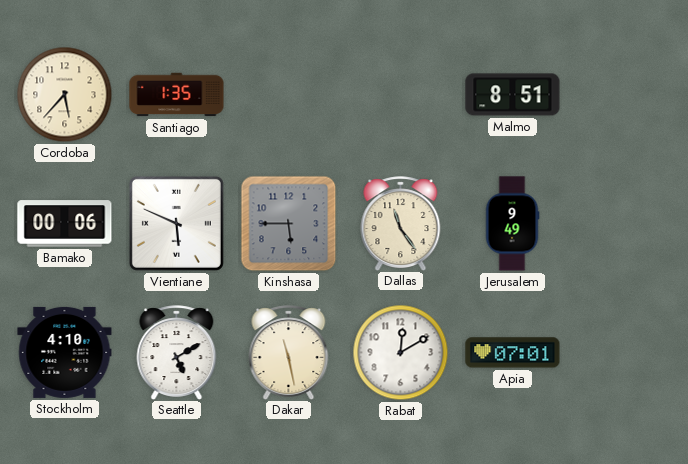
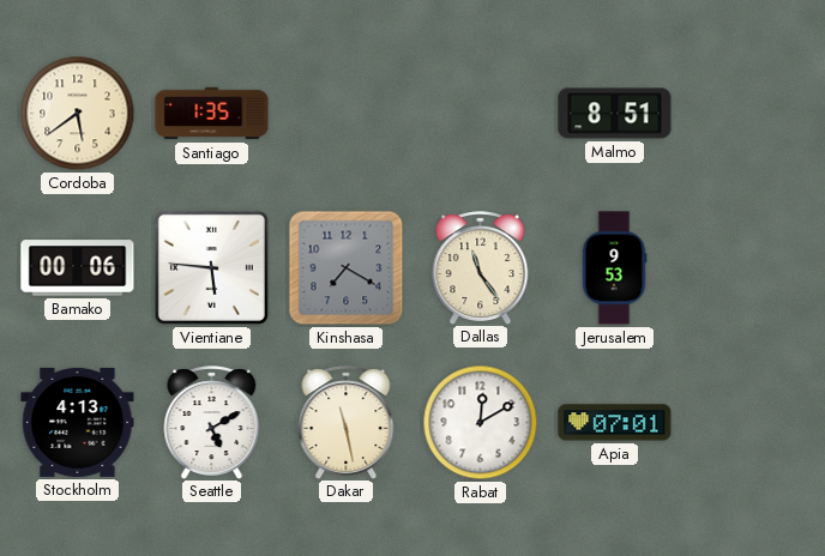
Cordoba: 5:37 -> 5:39
Vientiane: 5:49 -> 5:46
Kinshasa: 5:45 -> 7:20
Jerusalem: 9:49 -> 9:53
Stockholm: 4:10 -> 4:13
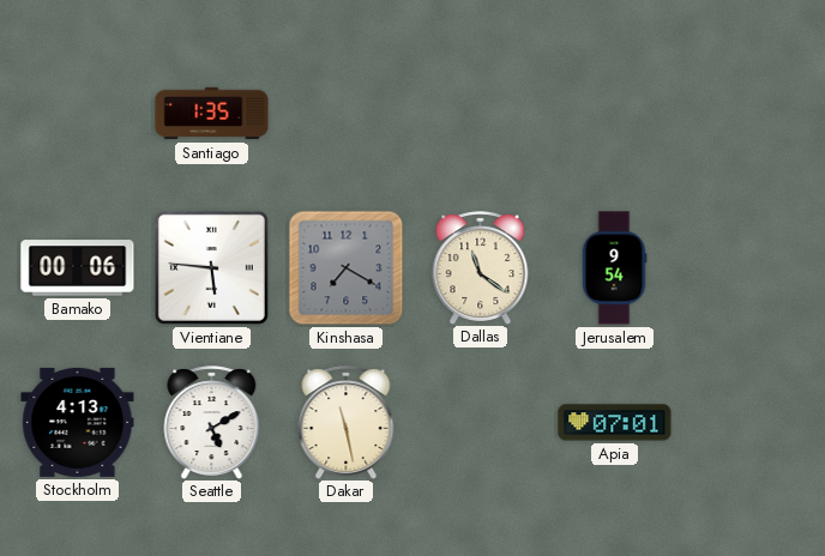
Cordoba: 5:39 -> none
Malmo: 8:51 -> none
Dallas: 11:24 -> 11:21
Jerusalem: 9:53 -> 9:54
Rabat: 12:10 -> none
